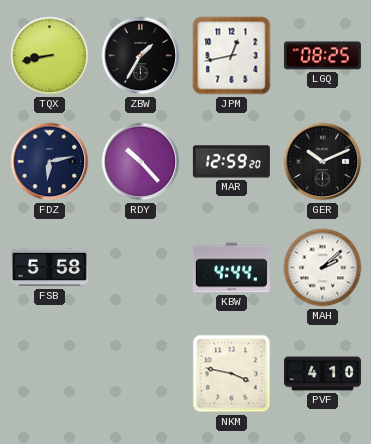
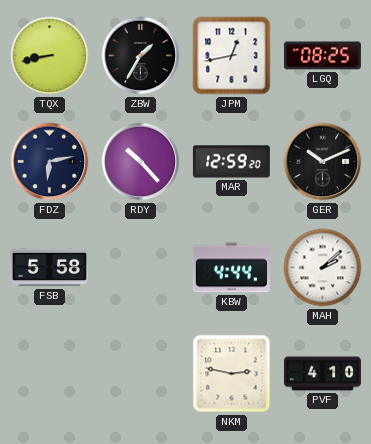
NKM: 3:47 -> 2:47
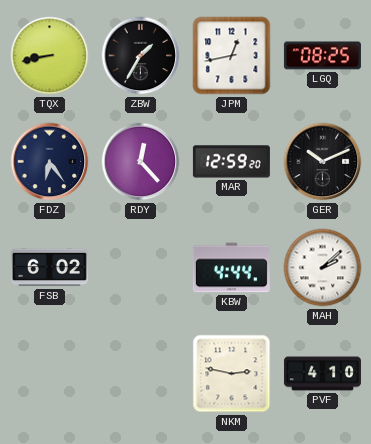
FDZ: 6:13 -> 6:24
RDY: 10:23 -> 12:23
FSB: 5:58 -> 6:02
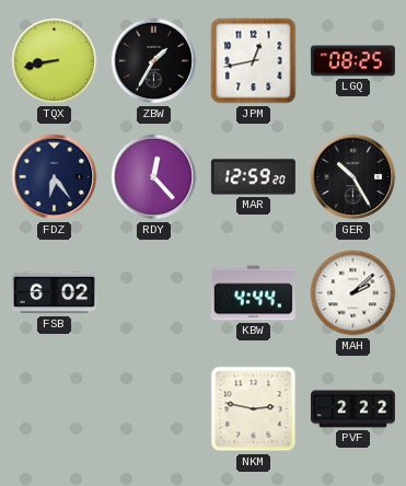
GER: 10:11 -> 10:25
PVF: 4:10 -> 2:22
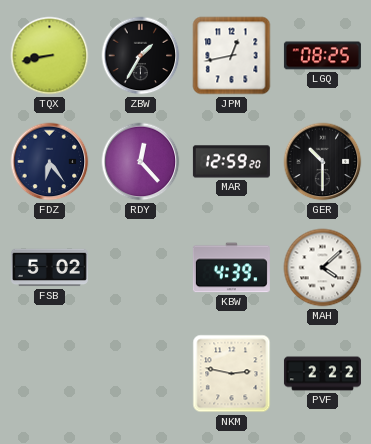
GER: 10:25 -> 10:30
FSB: 6:02 -> 5:02
KBW: 4:44 -> 4:39
MAH: 2:08 -> 4:08
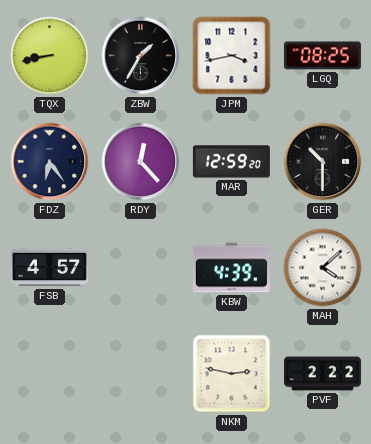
JPM: 12:43 -> 3:43
FSB: 5:02 -> 4:57
